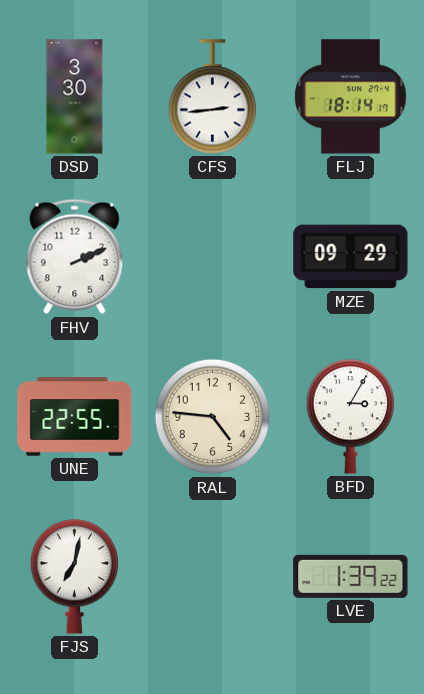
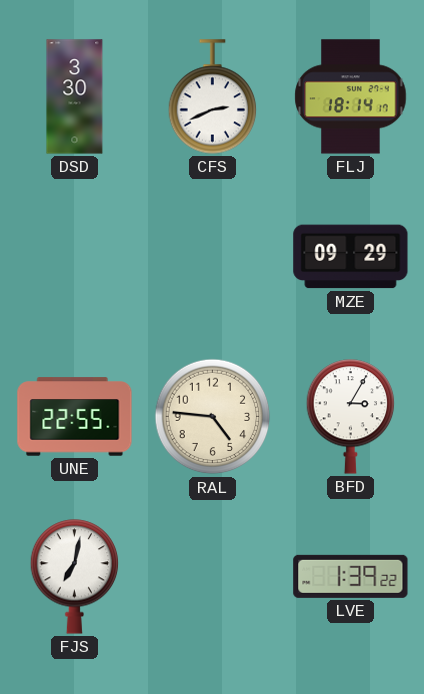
CFS: 2:44 -> 2:41
FHV: 2:11 -> none
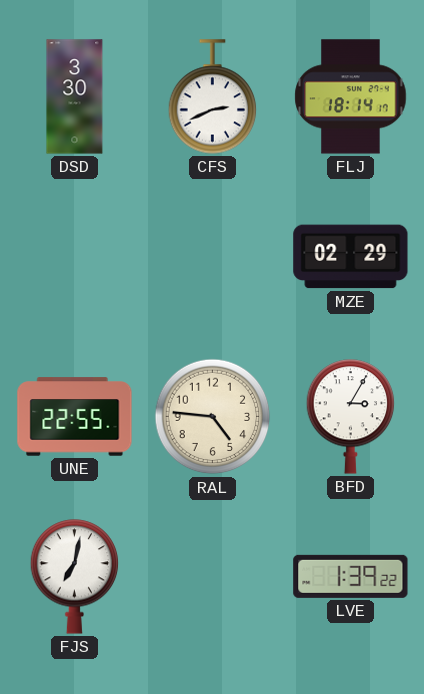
MZE: 09:29 -> 02:29
